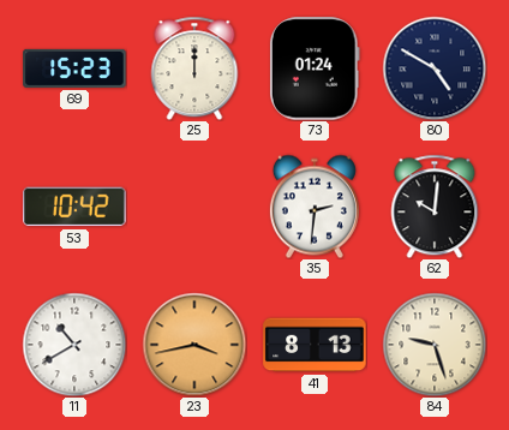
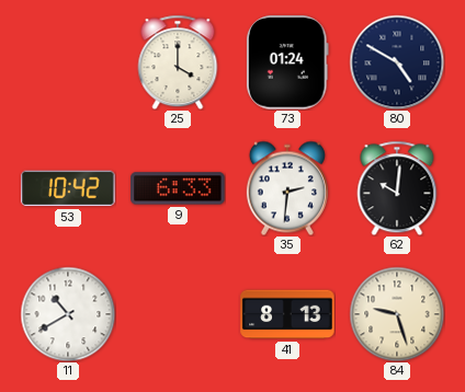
69: 15:23 -> none
25: 12:00 -> 4:00
9: none -> 6:33
23: 3:43 -> none
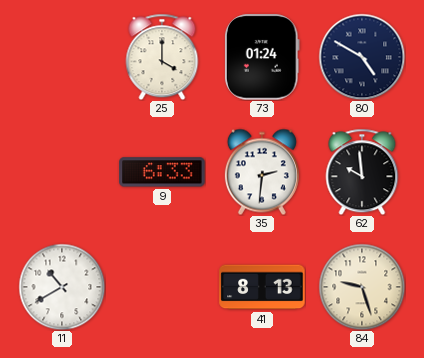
53: 10:42 -> none
62: 10:01 -> 9:59
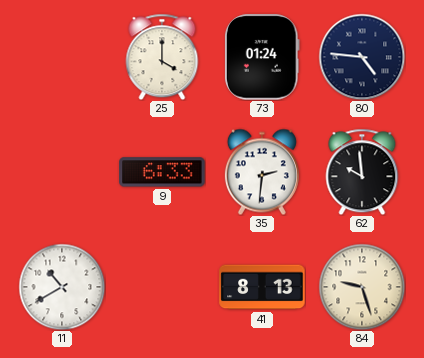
80: 4:50 -> 4:46
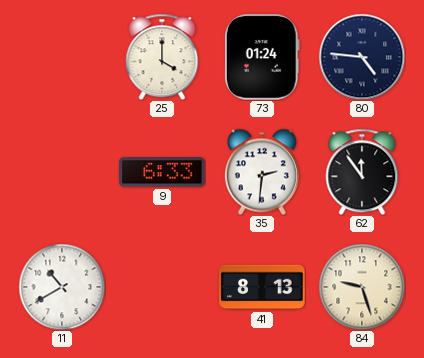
62: 9:59 -> 11:54
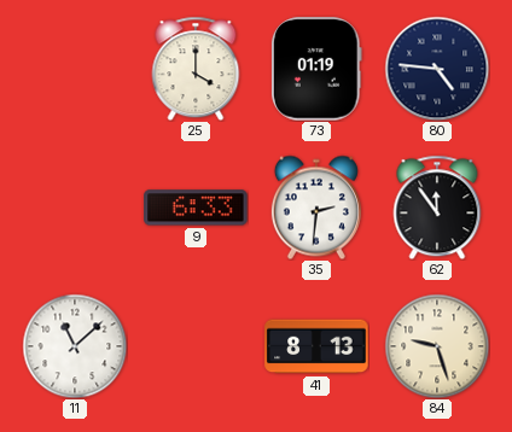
73: 01:24 -> 01:19
11: 10:40 -> 11:08
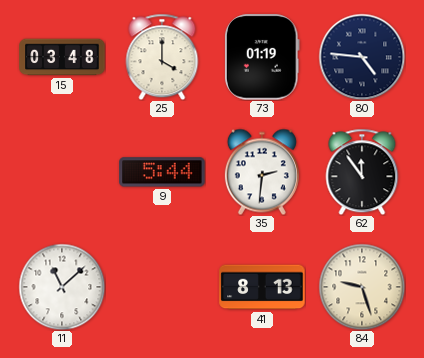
15: none -> 03:48
9: 6:33 -> 5:44
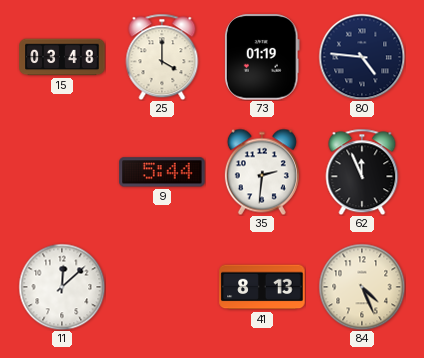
62: 11:54 -> 11:56
11: 11:08 -> 12:08
84: 9:27 -> 4:26
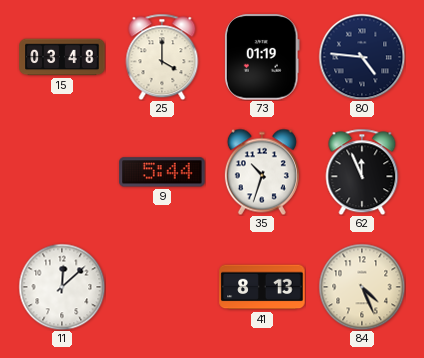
35: 2:31 -> 10:33
